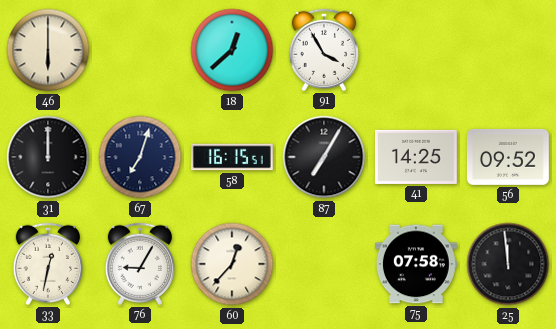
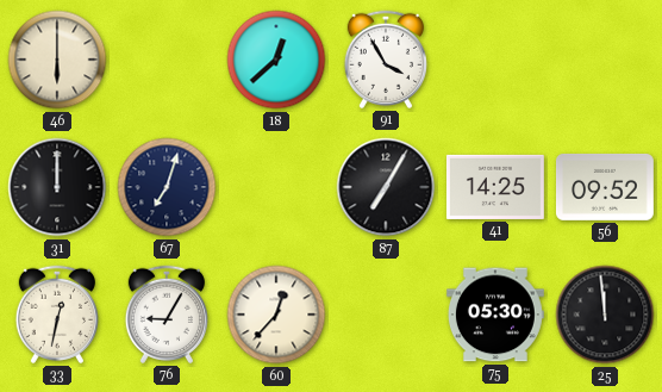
58: 16:15 -> none
75: 07:58 -> 05:30
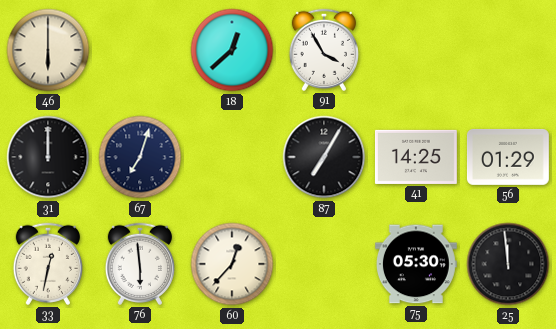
56: 09:52 -> 01:29
76: 9:05 -> 5:59
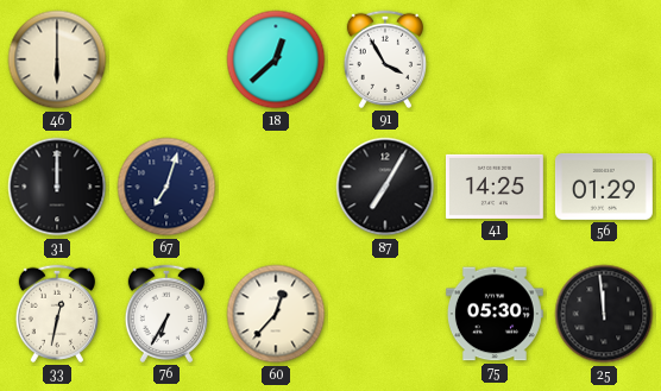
76: 5:59 -> 6:35
